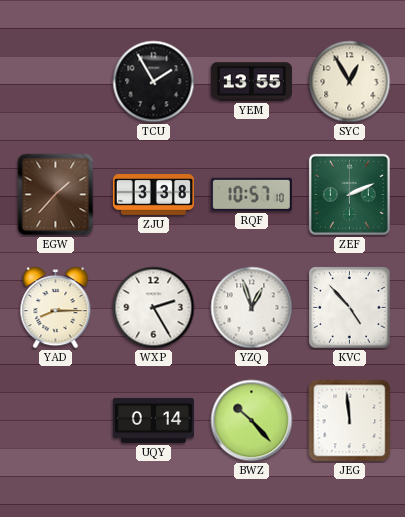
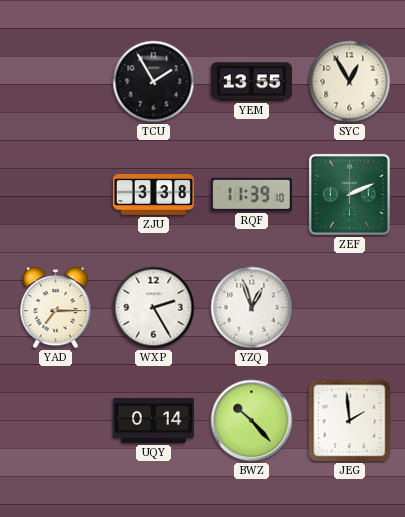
EGW: 1:37 -> none
RQF: 10:57 -> 11:39
YAD: 8:15 -> 7:15
KVC: 4:53 -> none
JEG: 11:59 -> 1:59
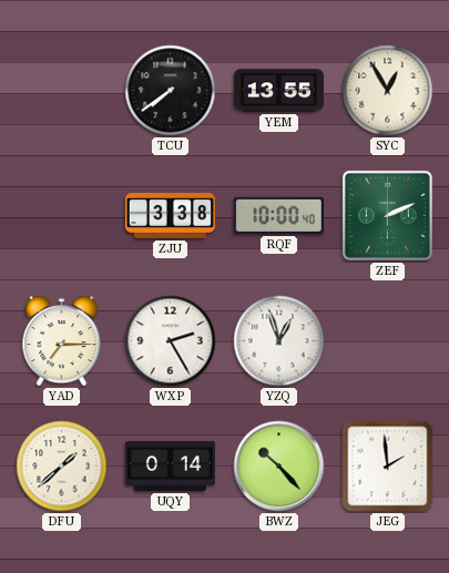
TCU: 1:55 -> 7:39
RQF: 11:39 -> 10:00
DFU: none -> 1:38
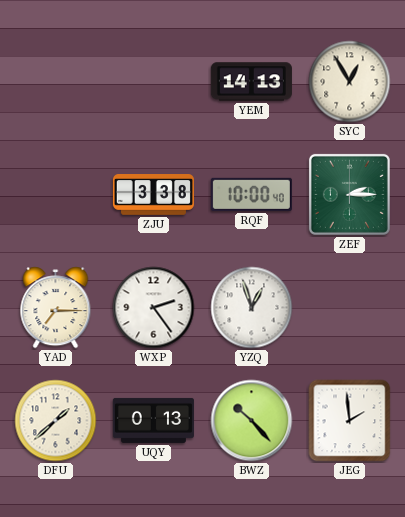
TCU: 7:39 -> none
YEM: 13:55 -> 14:13
ZEF: 2:11 -> 2:15
WXP: 2:25 -> 2:24
UQY: 0:14 -> 0:13
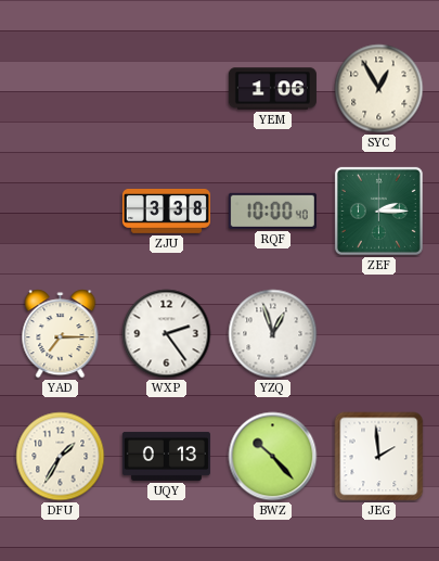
YEM: 14:13 -> 1:06
DFU: 1:38 -> 1:35
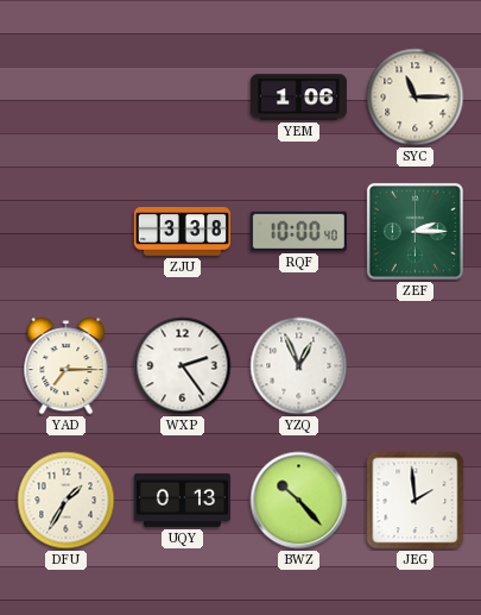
SYC: 12:55 -> 11:15
YZQ: 12:57 -> 12:56
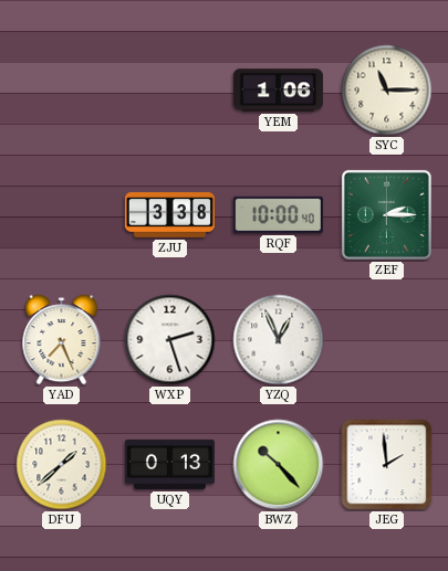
YAD: 7:15 -> 7:26
WXP: 2:24 -> 2:27
DFU: 1:35 -> 1:38
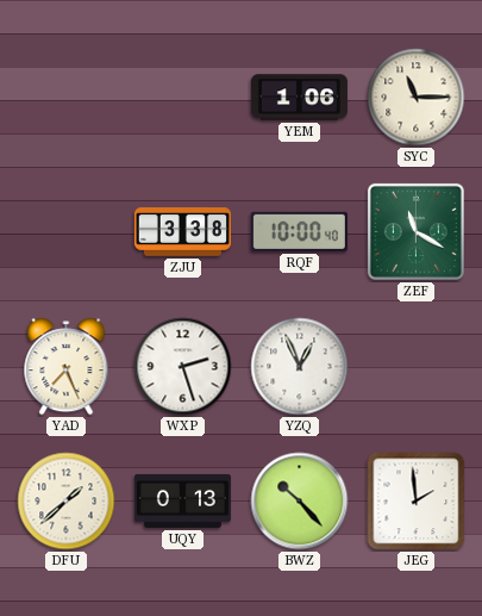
ZEF: 2:15 -> 11:20
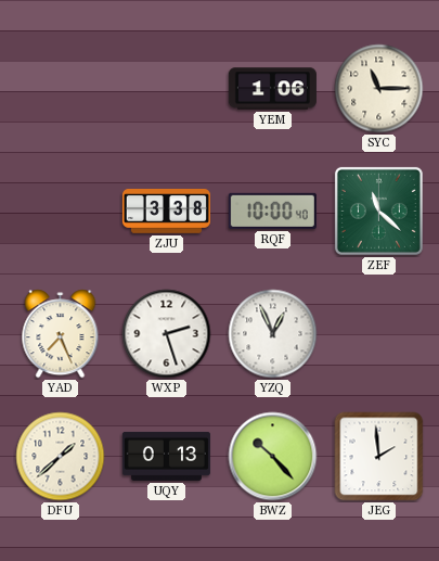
ZEF: 11:20 -> 11:22
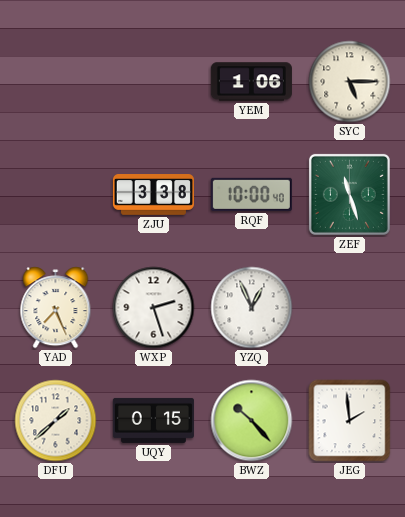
SYC: 11:15 -> 5:15
ZEF: 11:22 -> 11:27
UQY: 0:13 -> 0:15
